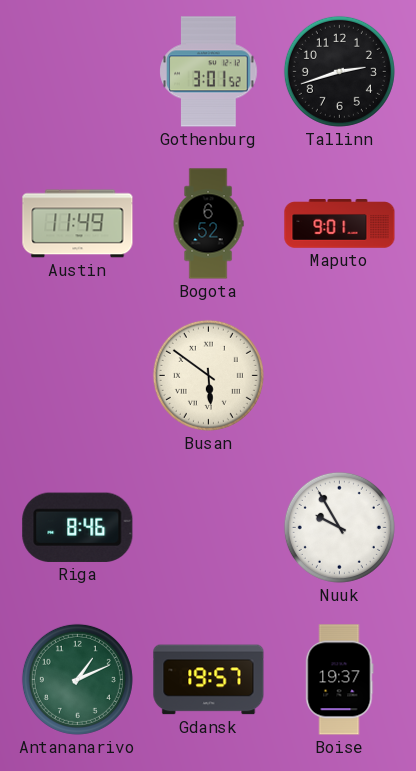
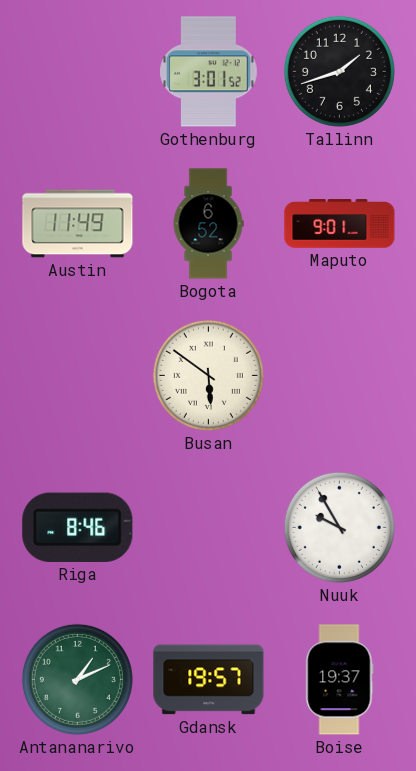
Tallinn: 2:42 -> 1:42
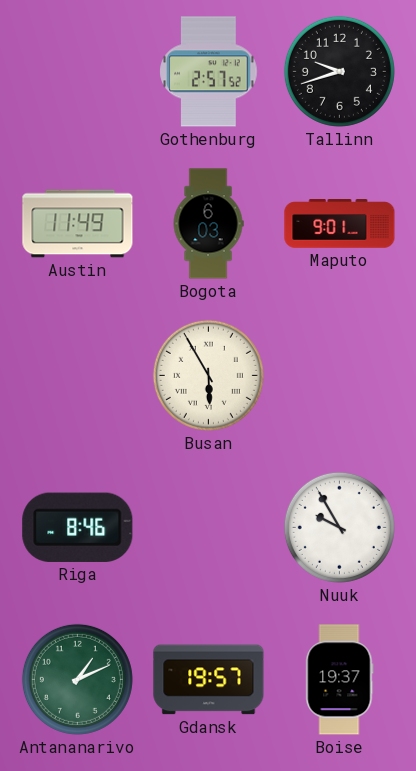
Gothenburg: 3:01 -> 2:57
Tallinn: 1:42 -> 9:42
Bogota: 6:52 -> 6:03
Busan: 5:51 -> 5:55
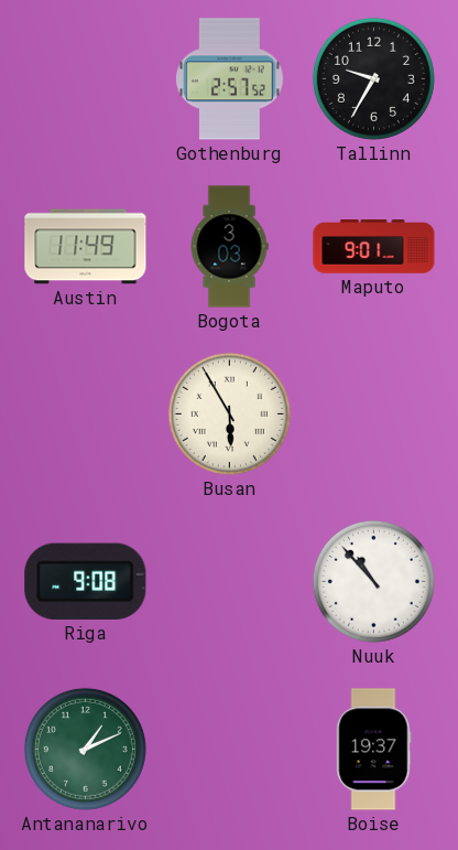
Tallinn: 9:42 -> 9:35
Bogota: 6:03 -> 3:03
Riga: 8:46 -> 9:08
Nuuk: 9:55 -> 10:53
Gdansk: 19:57 -> none
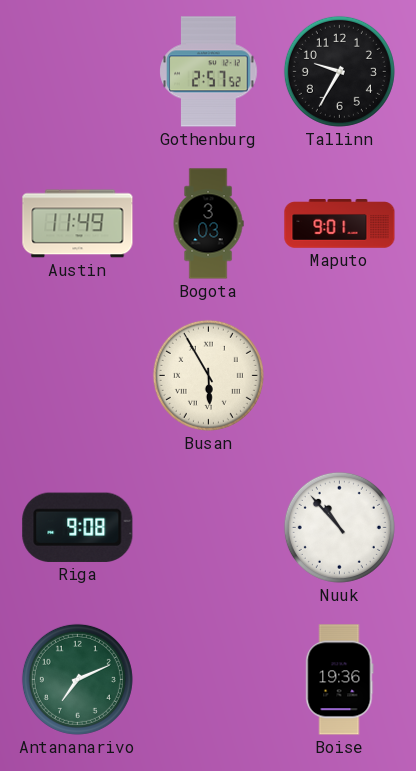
Antananarivo: 1:11 -> 7:11
Boise: 19:37 -> 19:36
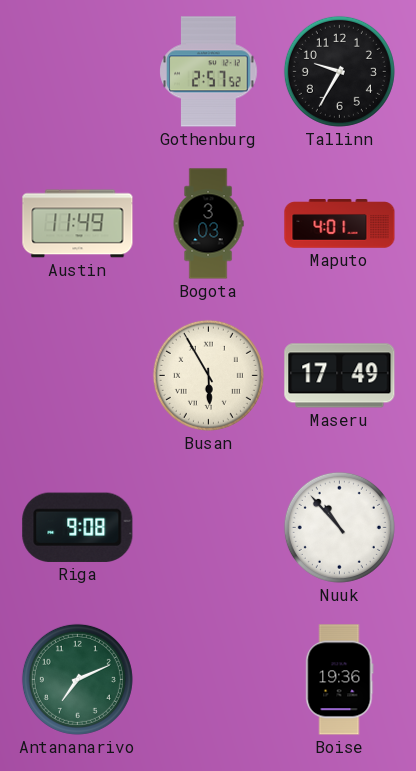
Maputo: 9:01 -> 4:01
Maseru: none -> 17:49
